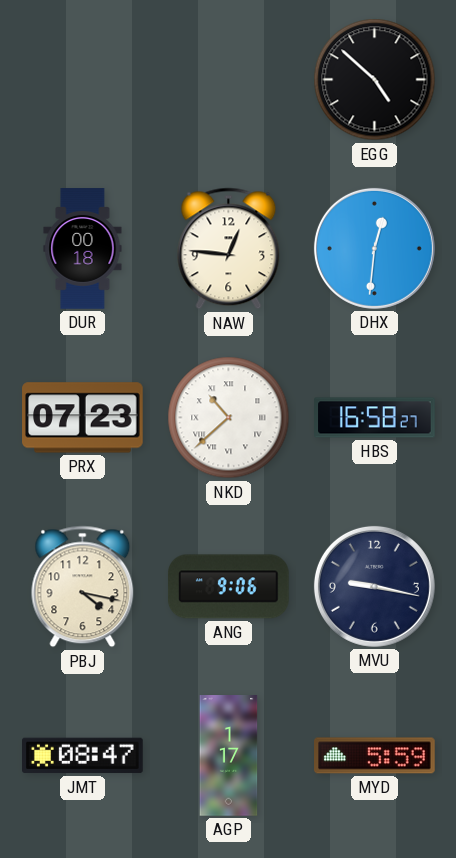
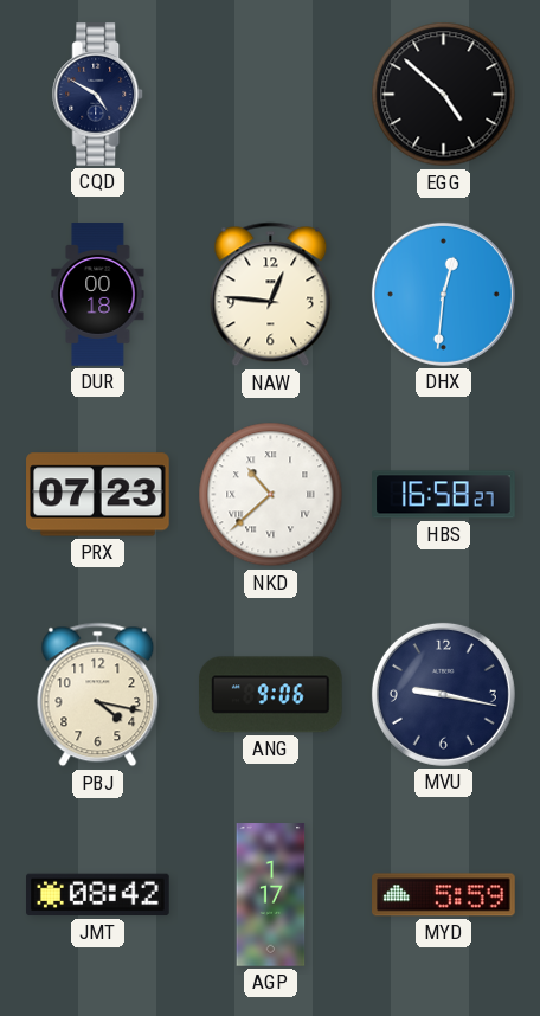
CQD: none -> 4:50
JMT: 08:47 -> 08:42
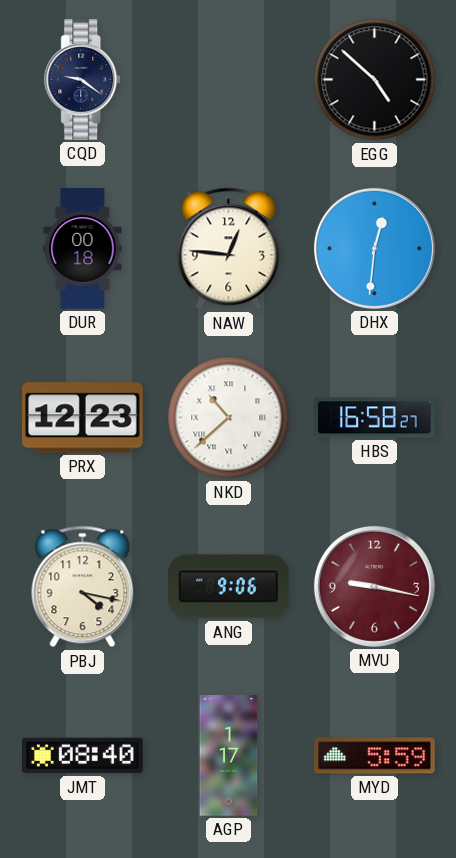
CQD: 4:50 -> 9:21
PRX: 07:23 -> 12:23
MVU dial: navy -> burgundy
JMT: 08:42 -> 08:40
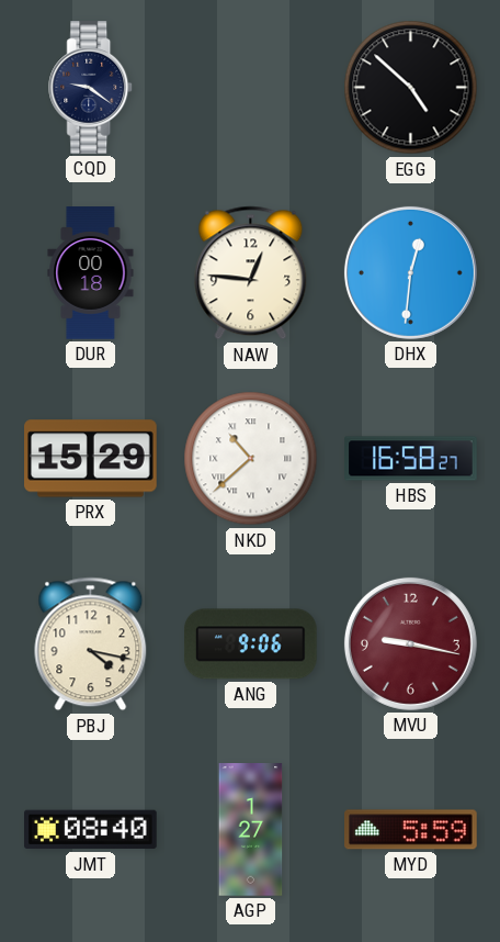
PRX: 12:23 -> 15:29
AGP: 1:17 -> 1:27
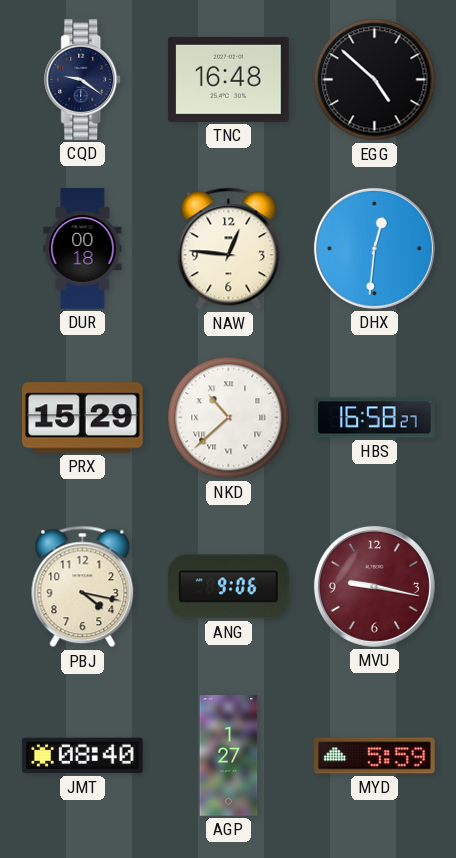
TNC: none -> 16:48
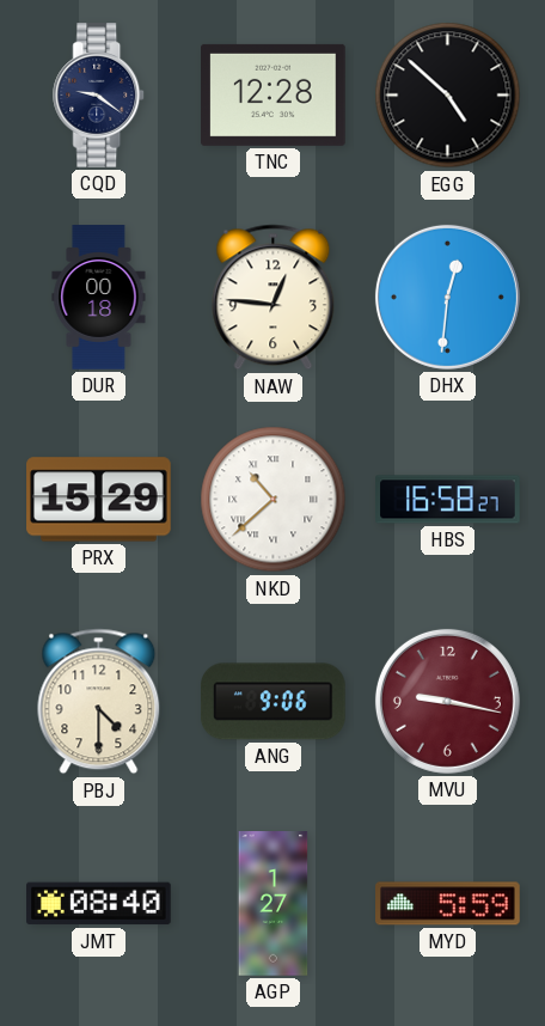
TNC: 16:48 -> 12:28
PBJ: 4:17 -> 4:30
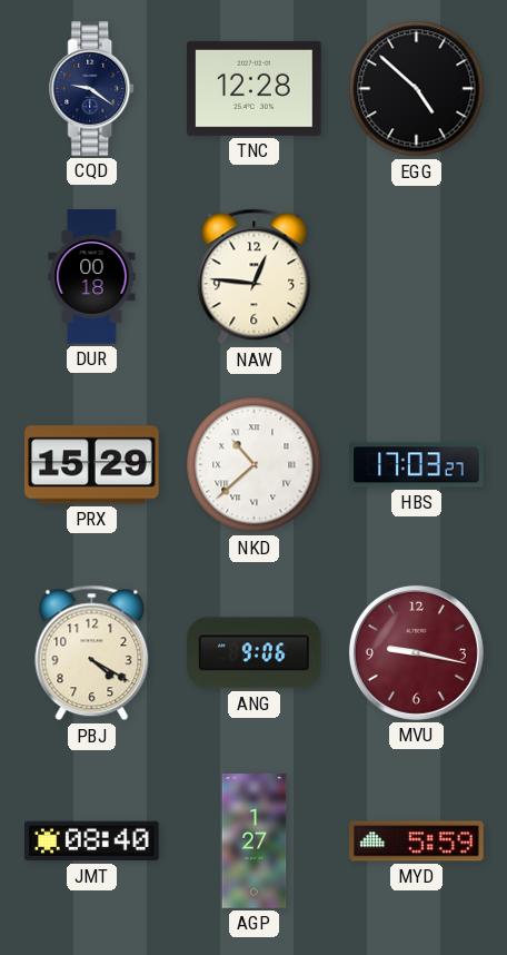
DHX: 12:31 -> none
HBS: 16:58 -> 17:03
PBJ: 4:30 -> 4:20
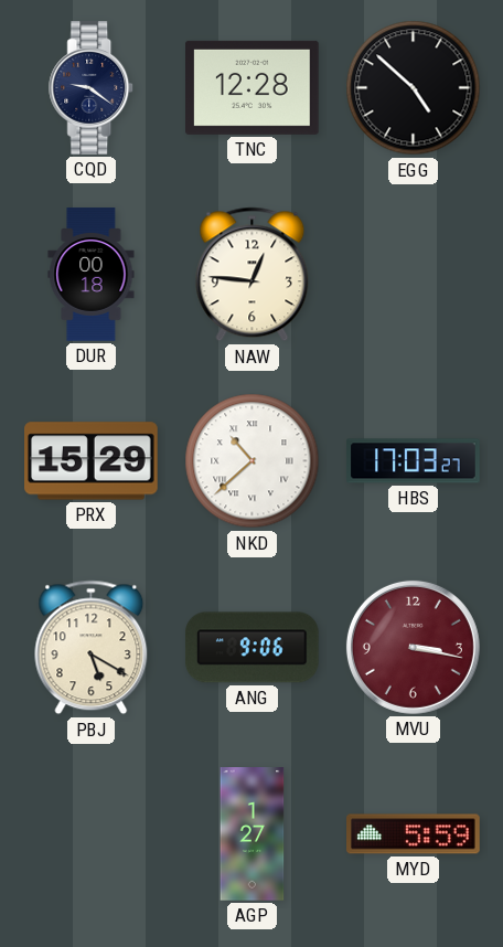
PBJ: 4:20 -> 5:20
MVU: 9:17 -> 3:17
JMT: 08:40 -> none
